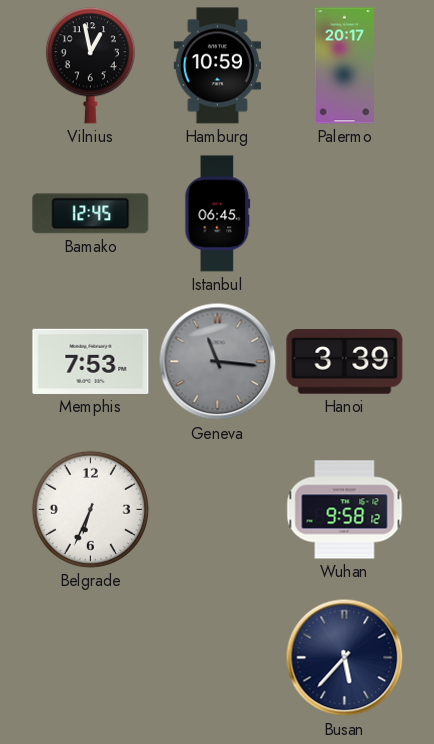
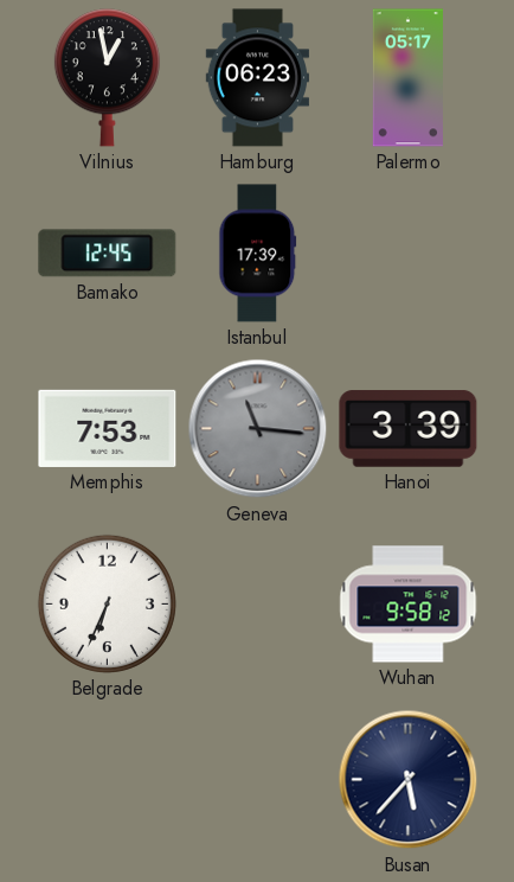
Hamburg: 10:59 -> 06:23
Palermo: 20:17 -> 05:17
Istanbul: 06:45 -> 17:39
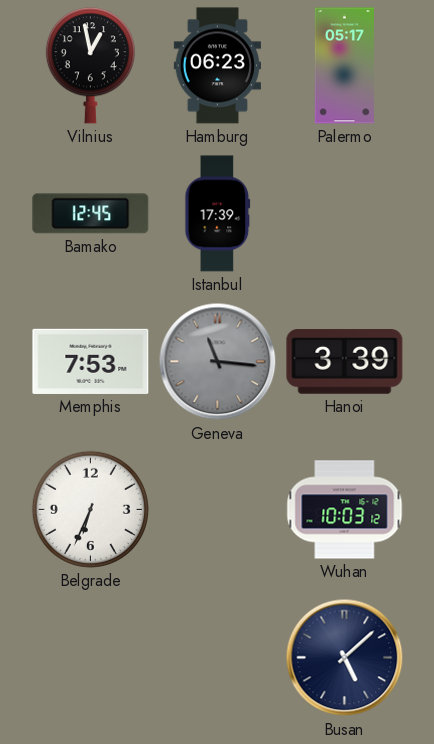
Wuhan: 9:58 -> 10:03
Busan: 5:37 -> 5:08
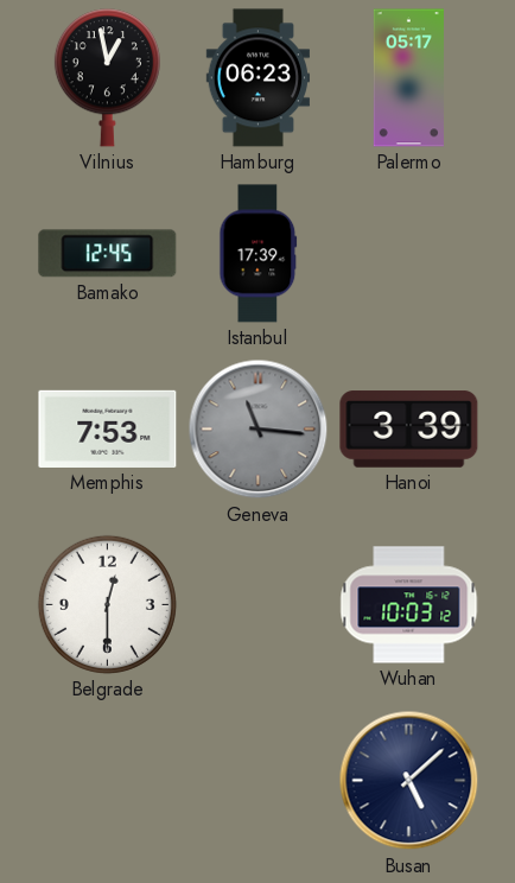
Belgrade: 6:34 -> 12:30
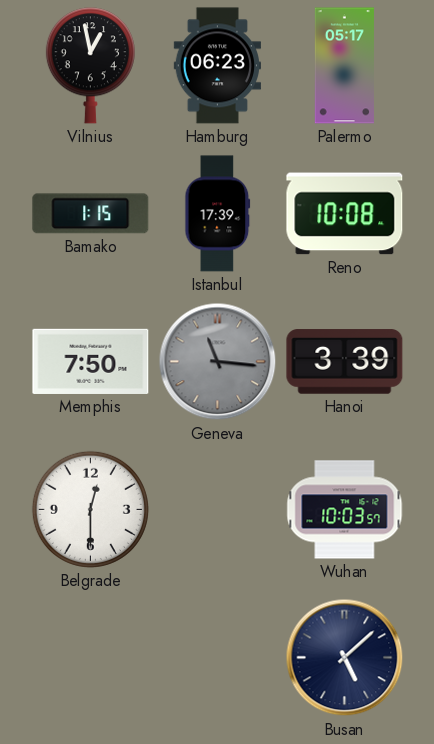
Bamako: 12:45 -> 1:15
Reno: none -> 10:08
Memphis: 7:53 -> 7:50
Wuhan: 10:03:12 -> 10:03:57
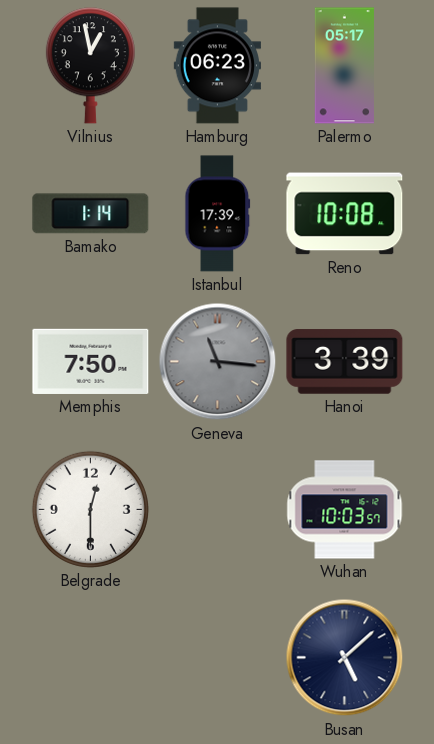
Bamako: 1:15 -> 1:14
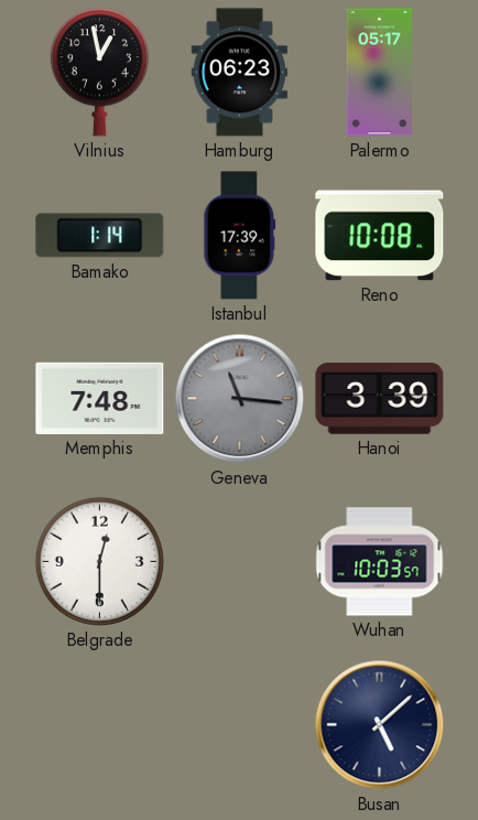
Memphis: 7:50 -> 7:48
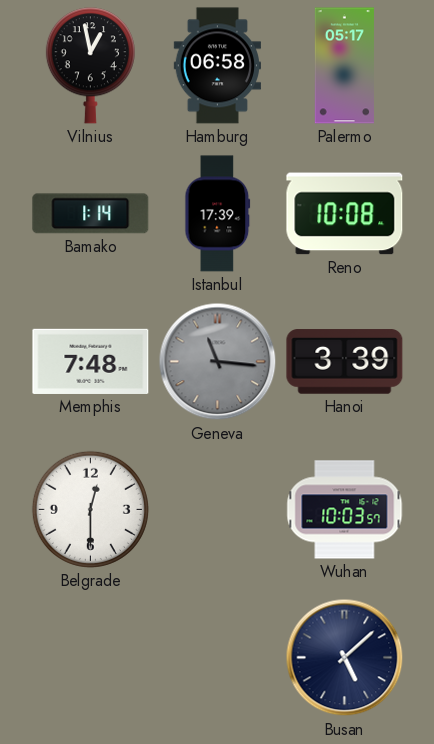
Hamburg: 06:23 -> 06:58
